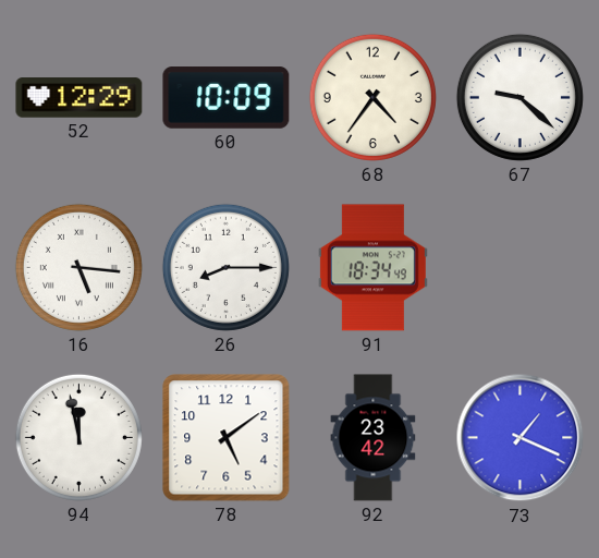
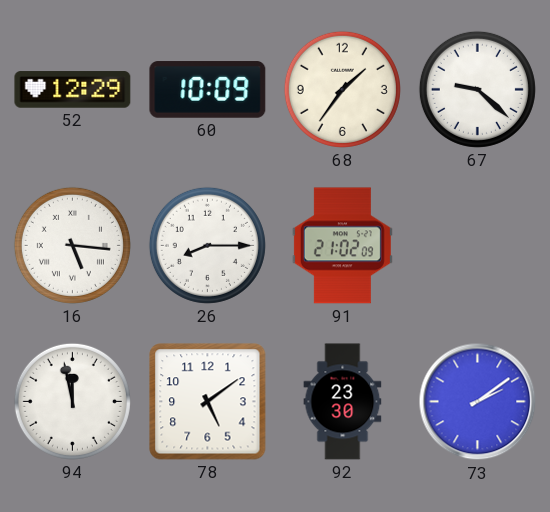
68: 4:36 -> 1:36
91: 18:34 -> 21:02
92: 23:42 -> 23:30
73: 1:19 -> 2:09
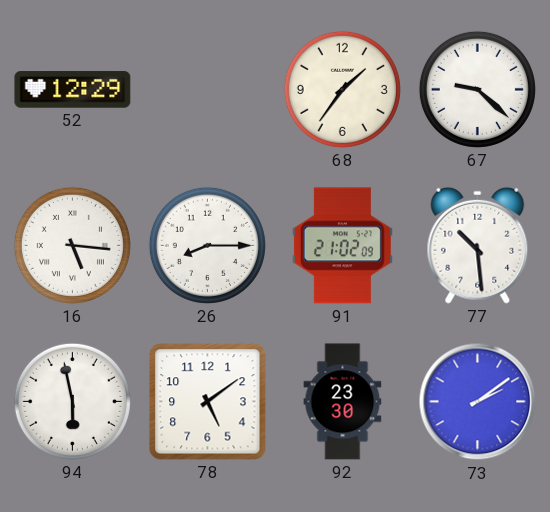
60: 10:09 -> none
77: none -> 10:29
94: 11:58 -> 5:58
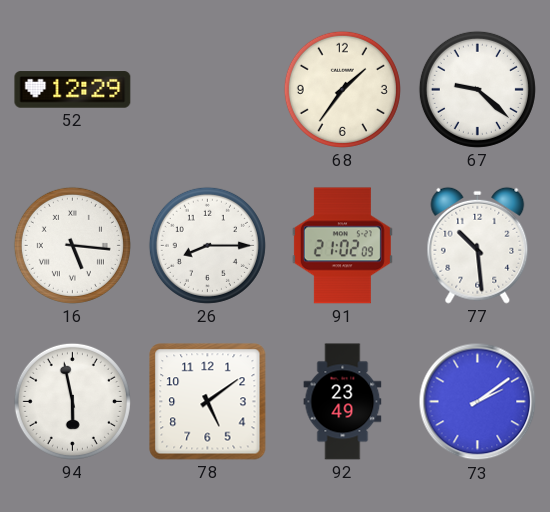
92: 23:30 -> 23:49
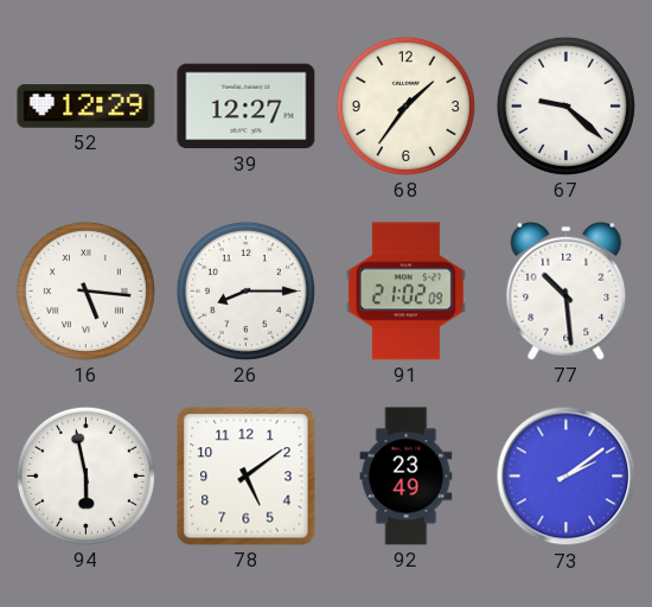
39: none -> 12:27
